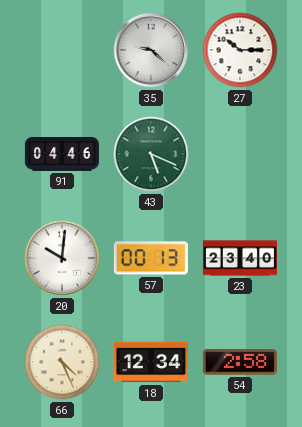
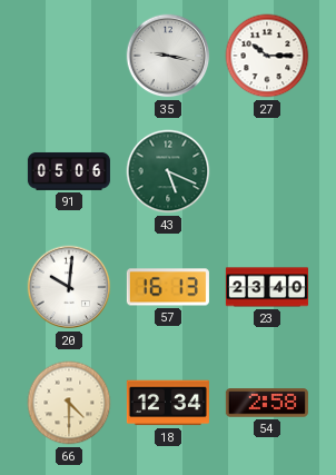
35: 9:22 -> 9:17
91: 04:46 -> 05:06
57: 00:13 -> 16:13
66: 4:26 -> 4:30
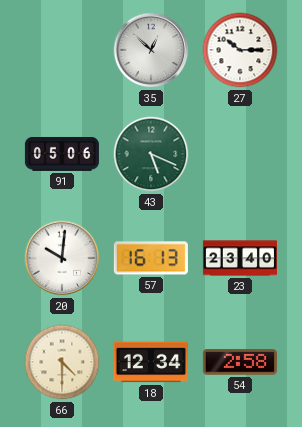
35: 9:17 -> 12:52
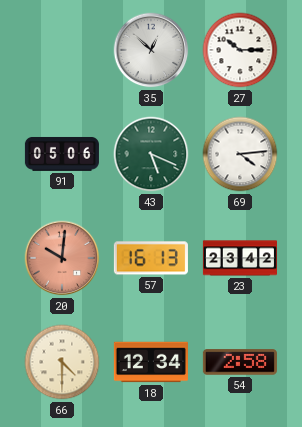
69: none -> 4:14
20 dial: white -> salmon
23: 23:40 -> 23:42
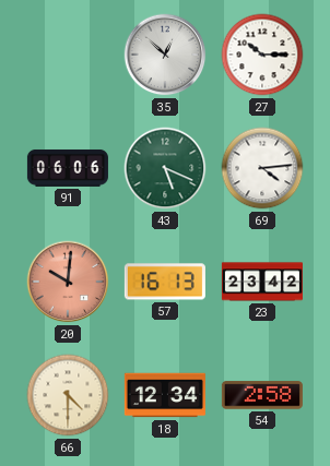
91: 05:06 -> 06:06
